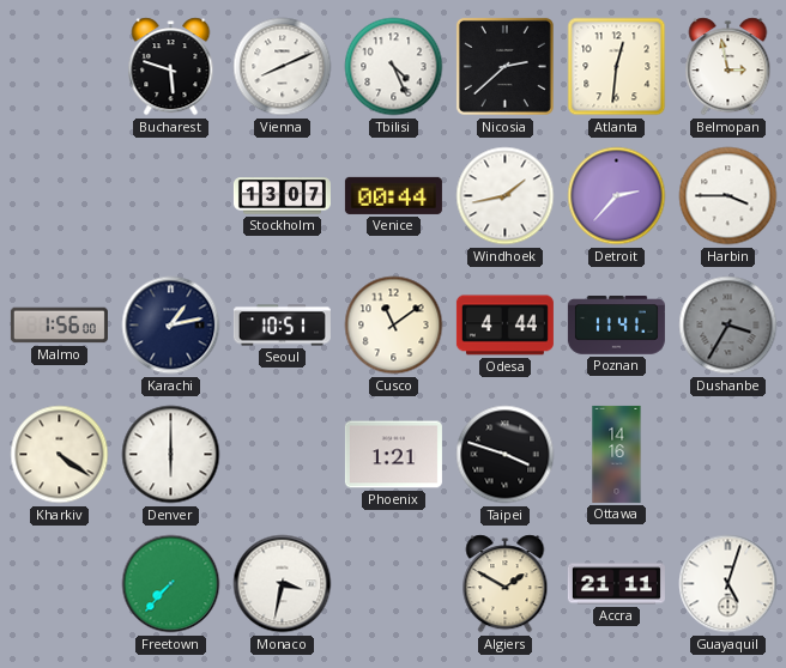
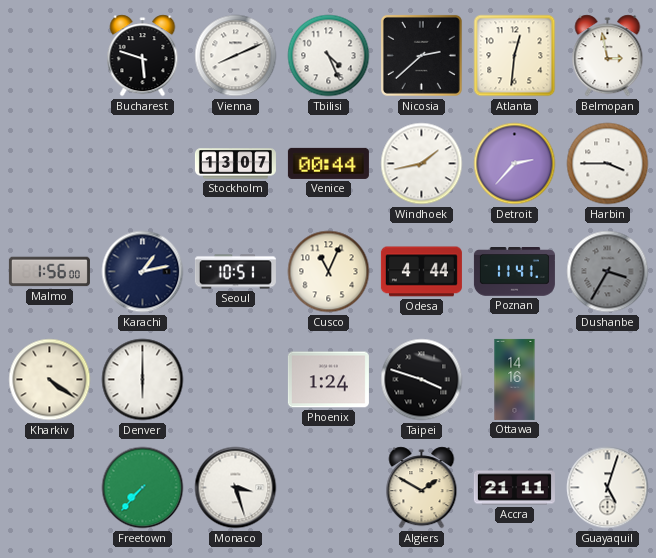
Cusco: 11:09 -> 11:04
Phoenix: 1:21 -> 1:24
Monaco: 3:32 -> 3:27
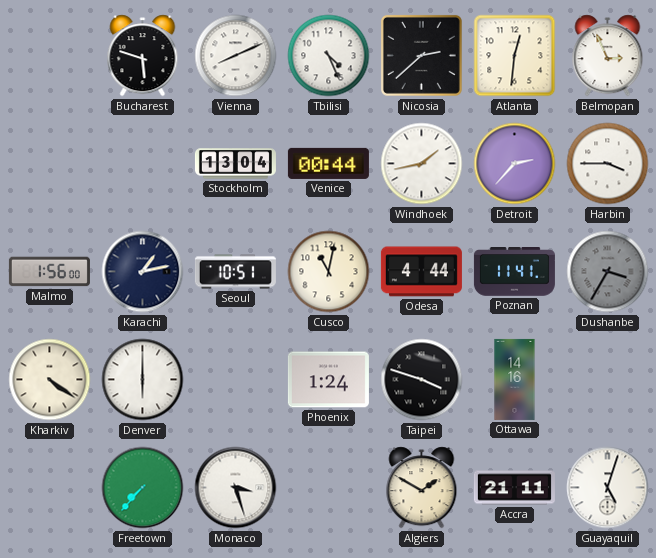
Belmopan: 2:58 -> 2:56
Stockholm: 13:07 -> 13:04
Cusco: 11:04 -> 11:02
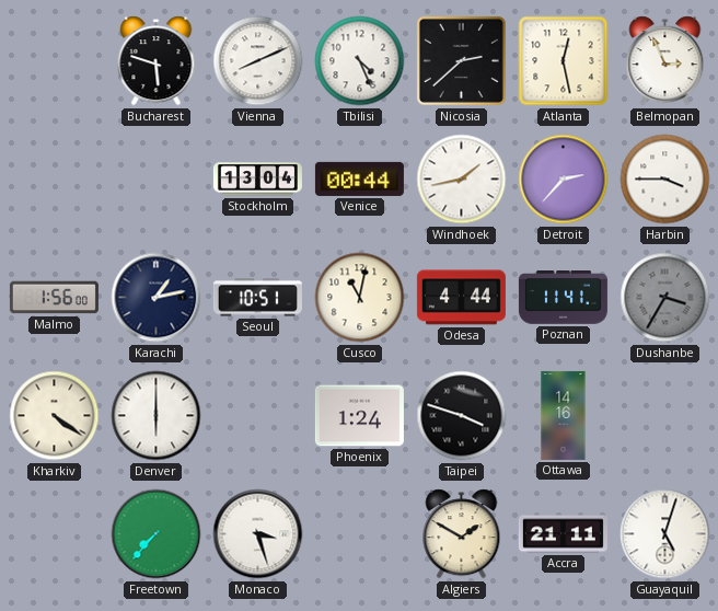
Atlanta: 12:31 -> 12:28
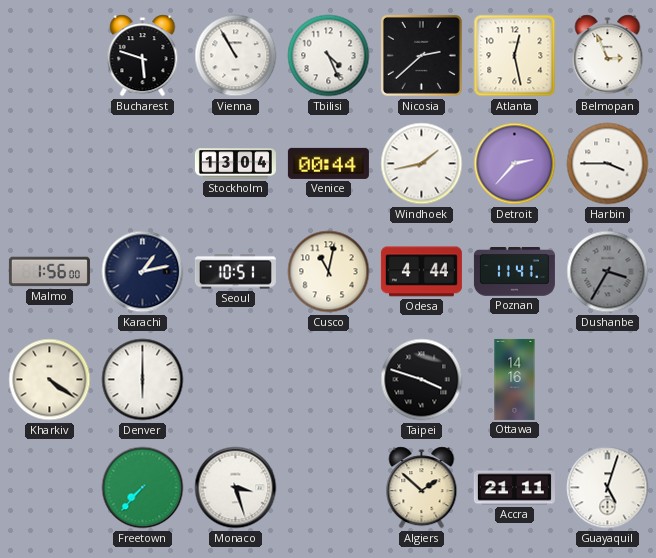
Vienna: 8:11 -> 10:55
Phoenix: 1:24 -> none
Algiers: 1:50 -> 1:52
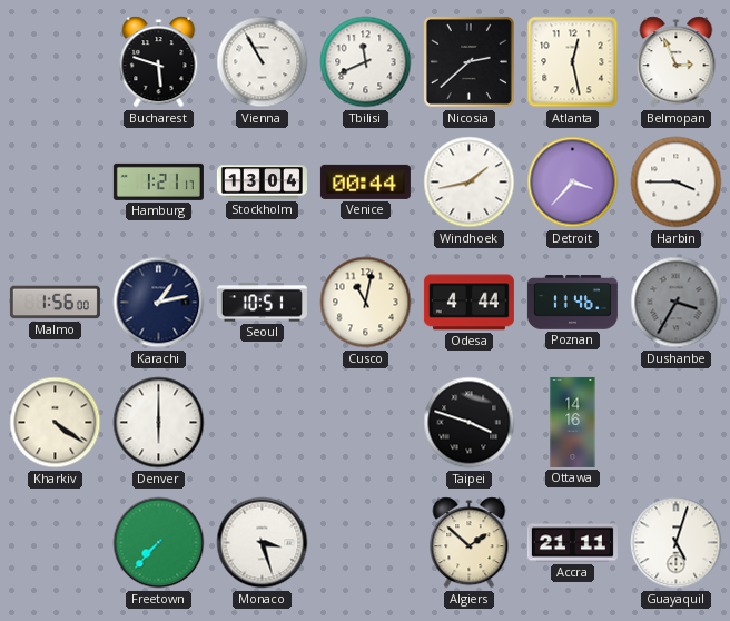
Tbilisi: 4:26 -> 11:41
Hamburg: none -> 1:21
Detroit: 2:37 -> 3:37
Poznan: 11:41 -> 11:46
